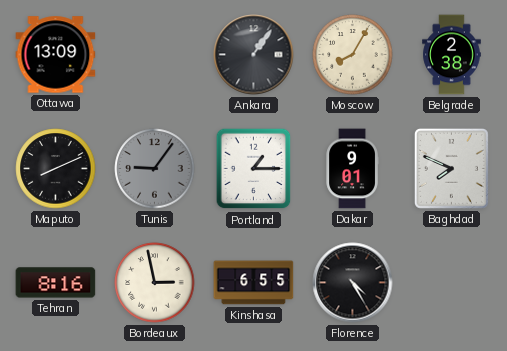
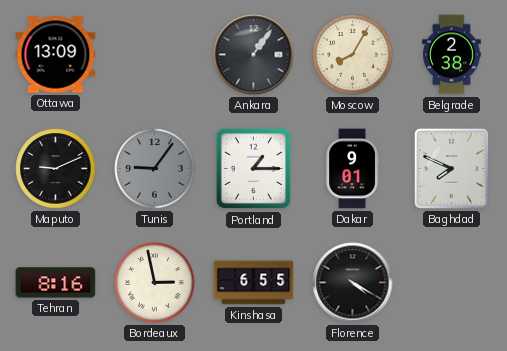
Maputo: 8:11 -> 9:11
Florence: 4:25 -> 4:20
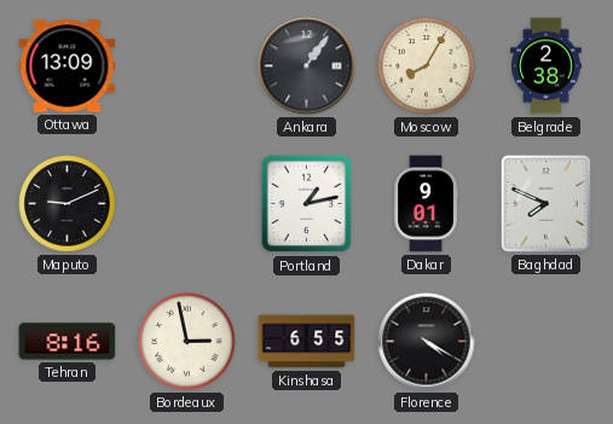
Tunis: 9:06 -> none
Portland: 1:15 -> 1:13
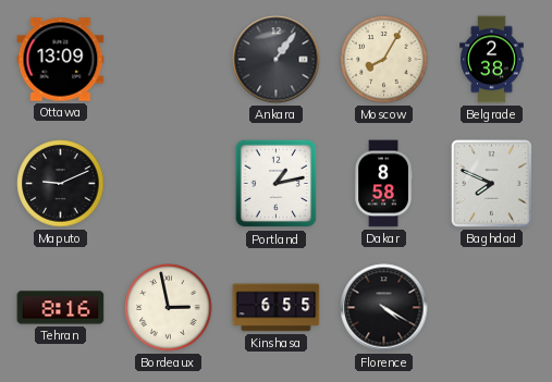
Dakar: 9:01 -> 8:58
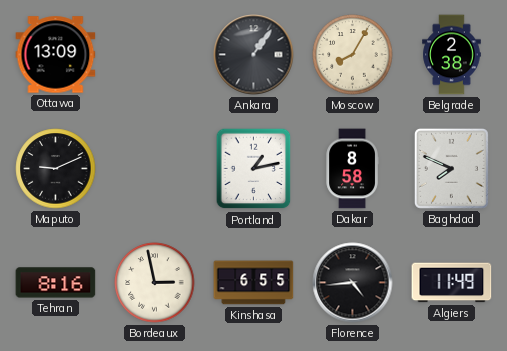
Florence: 4:20 -> 4:44
Algiers: none -> 11:49
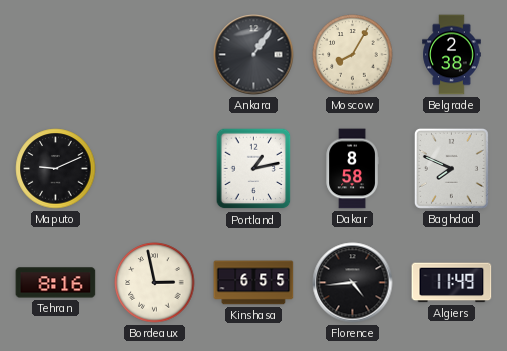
Ottawa: 13:09 -> none
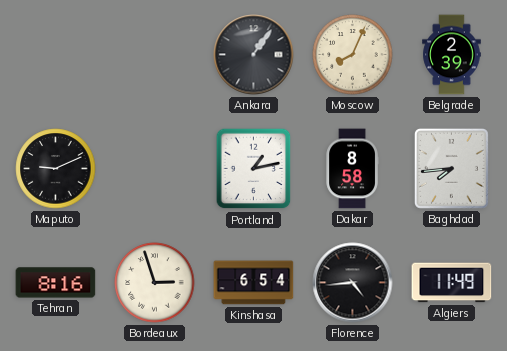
Moscow: 8:05 -> 8:04
Belgrade: 2:38 -> 2:39
Baghdad: 7:49 -> 7:44
Bordeaux: 2:58 -> 2:57
Kinshasa: 6:55 -> 6:54
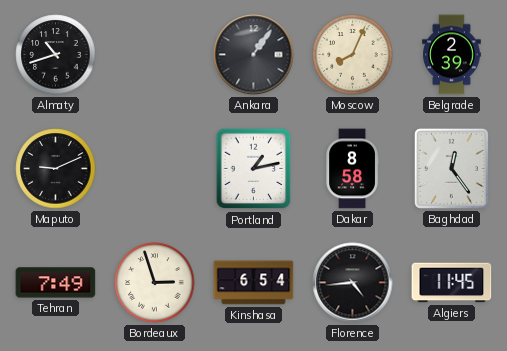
Almaty: none -> 10:42
Baghdad: 7:44 -> 12:24
Tehran: 8:16 -> 7:49
Algiers: 11:49 -> 11:45
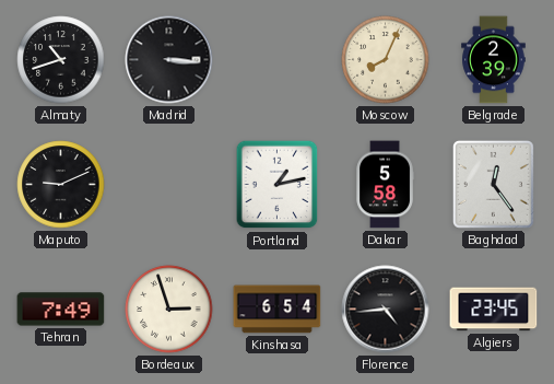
Madrid: none -> 3:16
Ankara: 1:06 -> none
Dakar: 8:58 -> 5:58
Algiers: 11:45 -> 23:45
